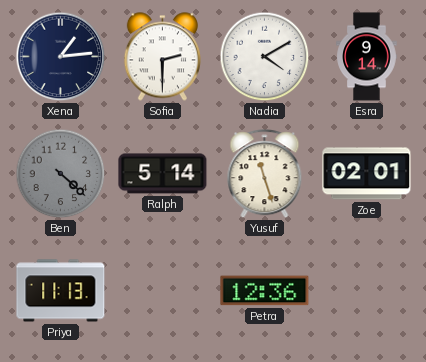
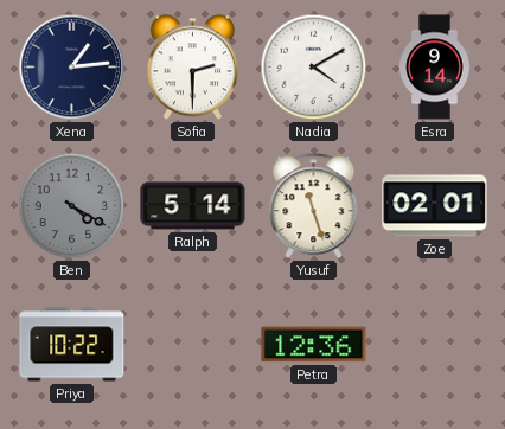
Ben: 4:22 -> 4:20
Priya: 11:13 -> 10:22
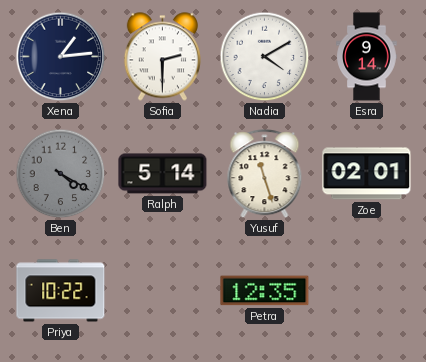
Petra: 12:36 -> 12:35
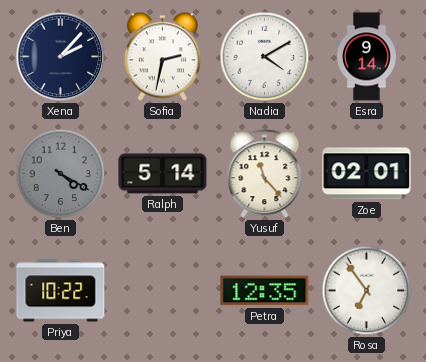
Xena: 1:14 -> 2:07
Sofia: 2:30 -> 2:32
Yusuf: 11:27 -> 11:23
Rosa: none -> 6:54
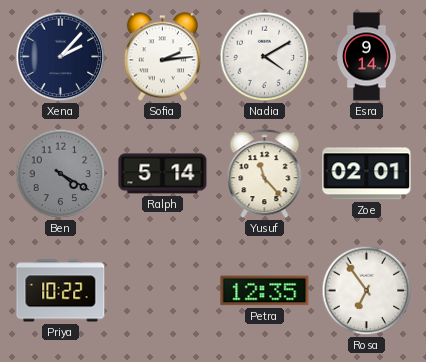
Sofia: 2:32 -> 2:14
